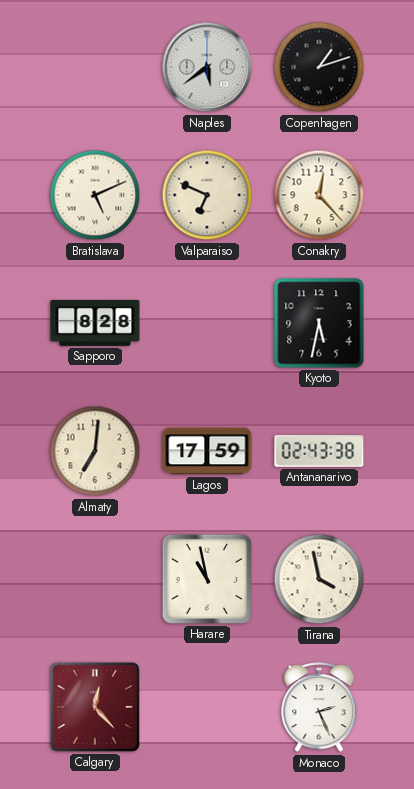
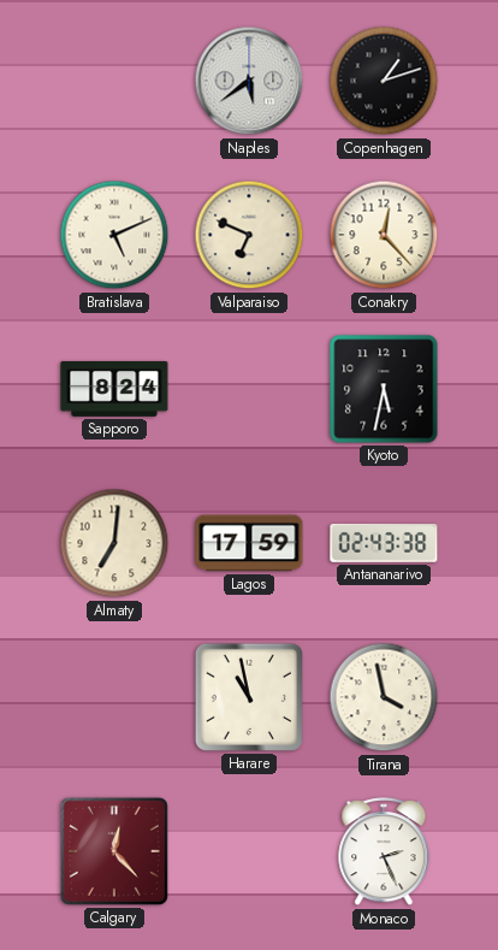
Sapporo: 8:28 -> 8:24
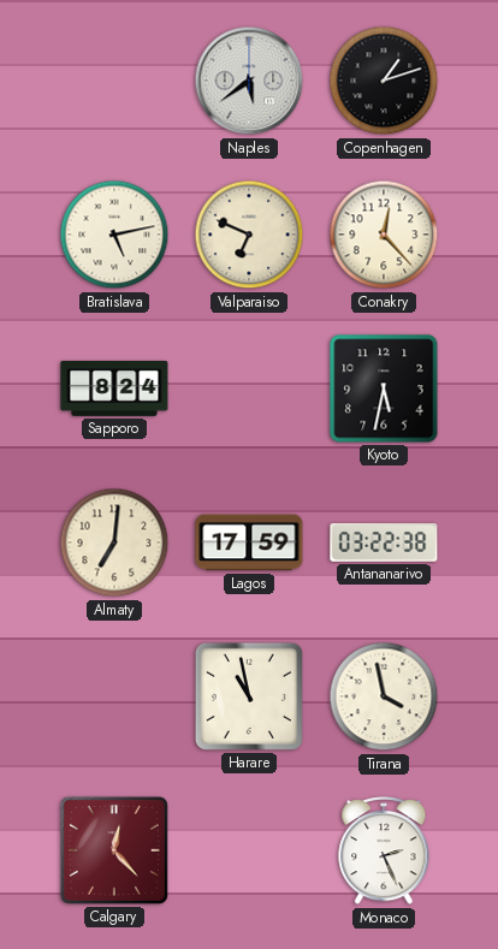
Bratislava: 5:11 -> 5:13
Antananarivo: 02:43 -> 03:22
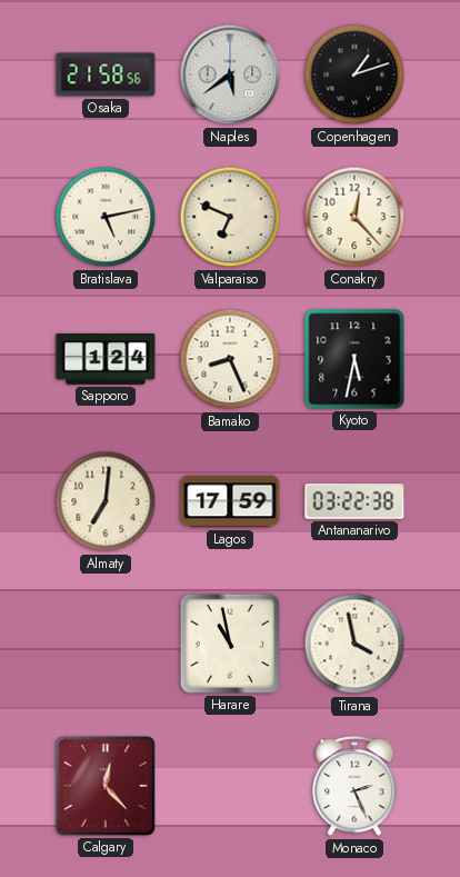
Osaka: none -> 21:58
Sapporo: 8:24 -> 1:24
Bamako: none -> 8:26
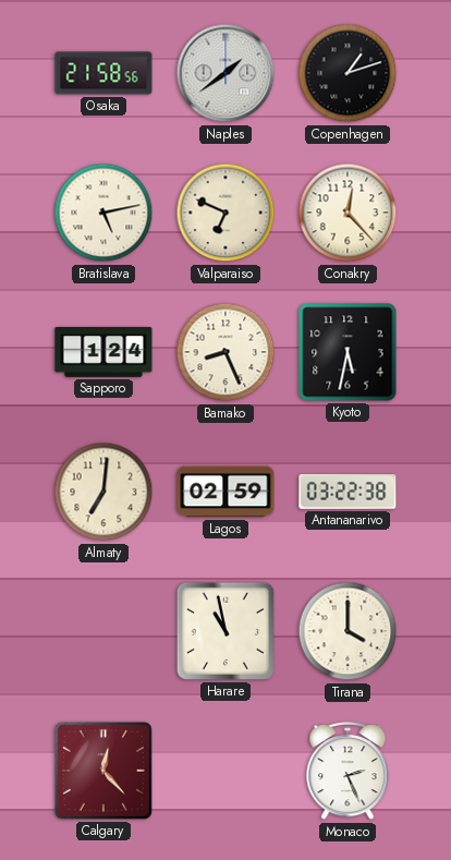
Naples: 5:39 -> 1:39
Lagos: 17:59 -> 02:59
Tirana: 3:58 -> 4:00
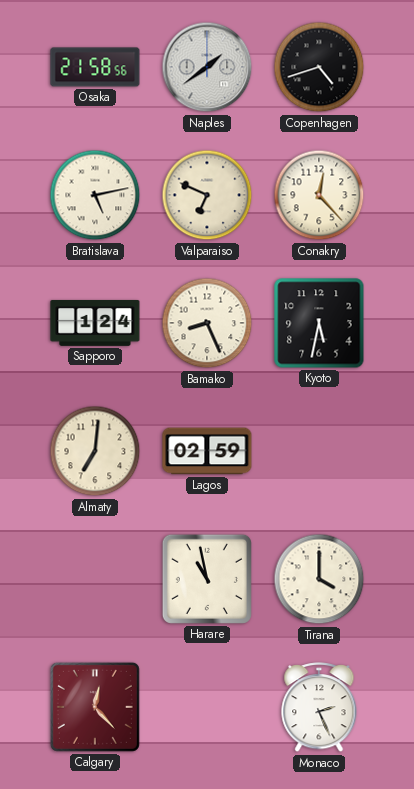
Copenhagen: 1:12 -> 4:42
Antananarivo: 03:22 -> none
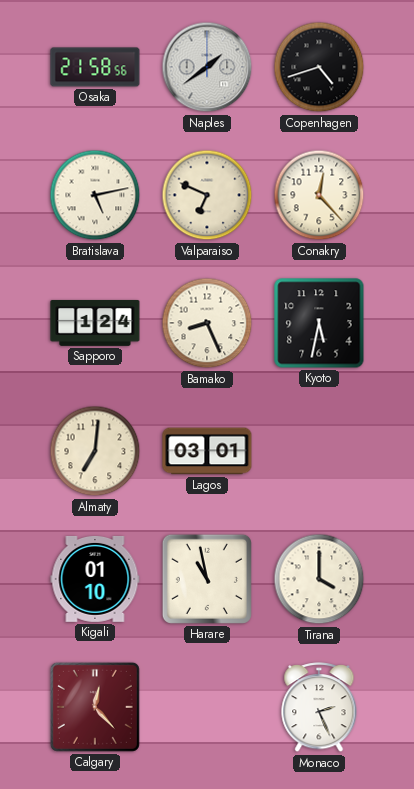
Lagos: 02:59 -> 03:01
Kigali: none -> 01:10
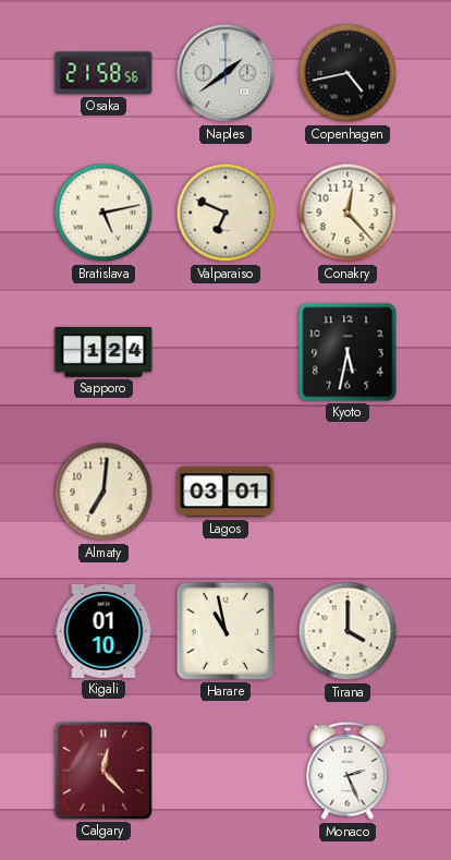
Copenhagen: 4:42 -> 4:43
Bamako: 8:26 -> none
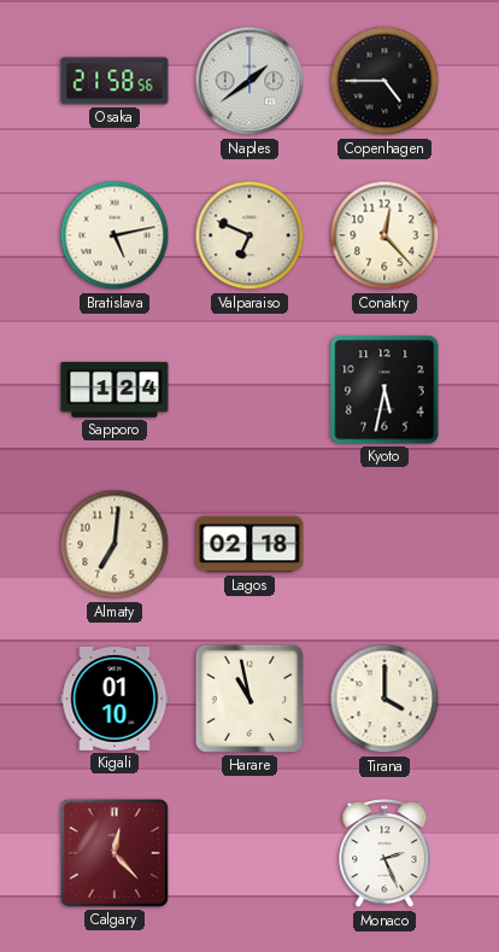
Copenhagen: 4:43 -> 4:45
Lagos: 03:01 -> 02:18
